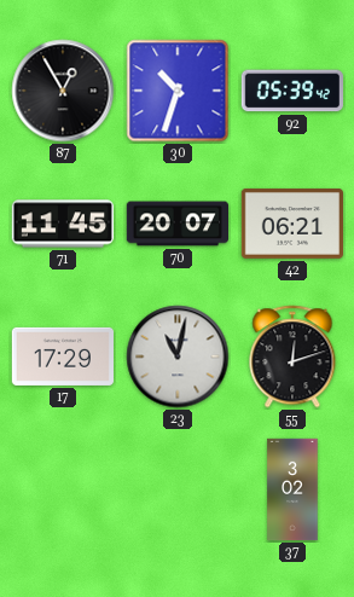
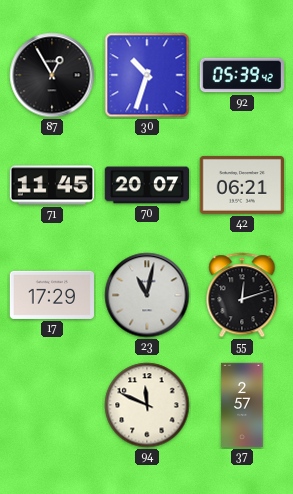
94: none -> 11:49
37: 3:02 -> 2:57
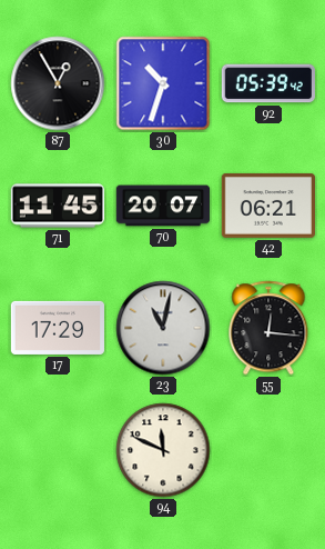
55: 12:12 -> 12:16
37: 2:57 -> none
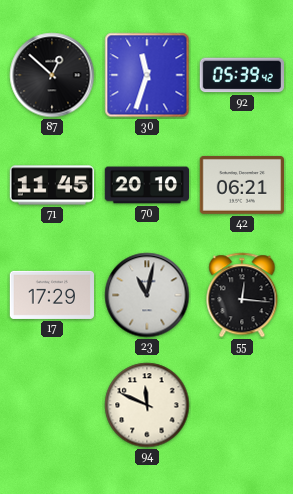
87: 12:55 -> 12:52
30: 10:33 -> 11:33
70: 20:07 -> 20:10
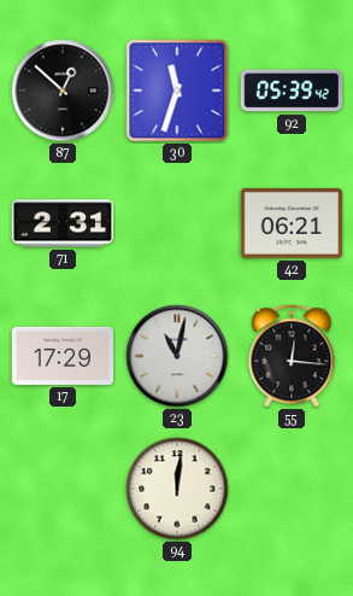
71: 11:45 -> 2:31
70: 20:10 -> none
94: 11:49 -> 12:01
